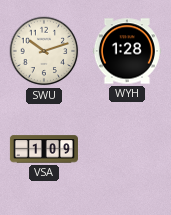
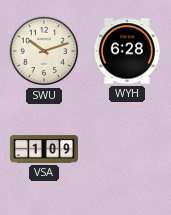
WYH: 1:28 -> 6:28
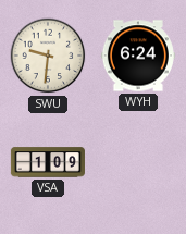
SWU: 10:12 -> 9:31
WYH: 6:28 -> 6:24
